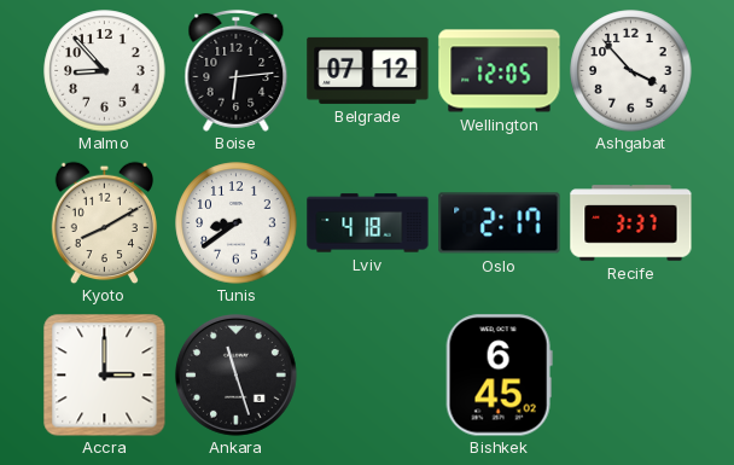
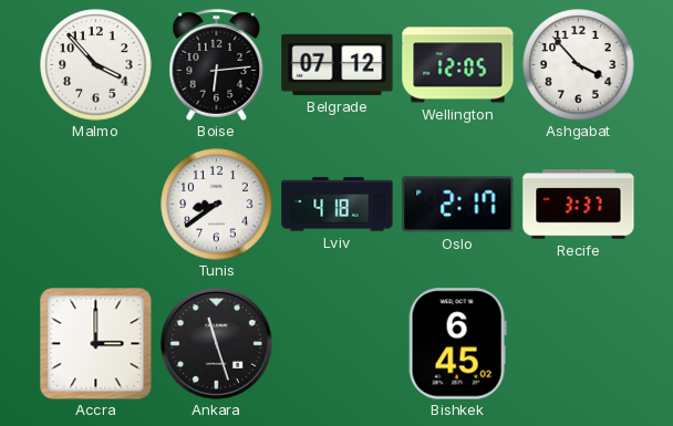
Malmo: 8:53 -> 3:53
Kyoto: 8:10 -> none
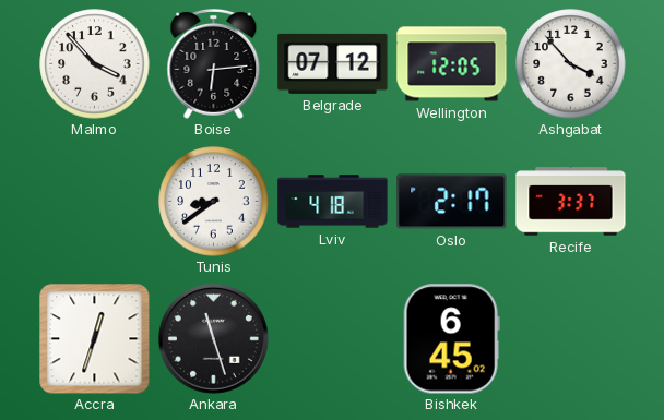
Accra: 3:00 -> 12:33
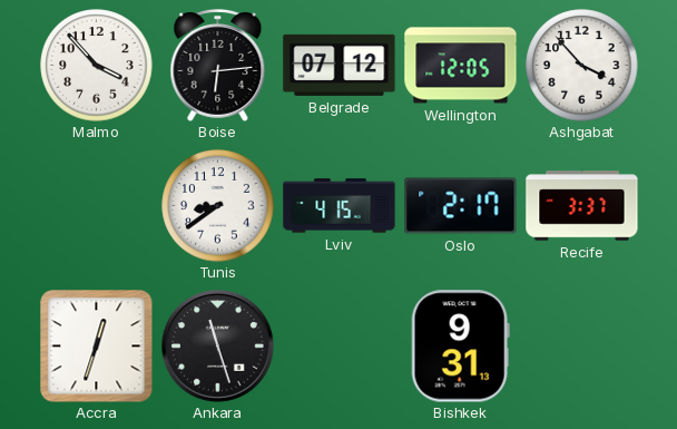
Lviv: 4:18 -> 4:15
Bishkek: 6:45 -> 9:31
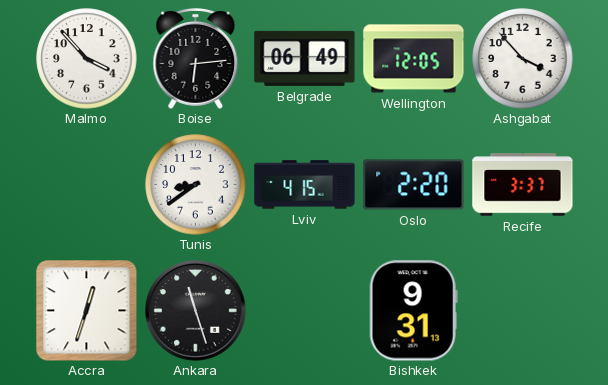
Belgrade: 07:12 -> 06:49
Oslo: 2:17 -> 2:20
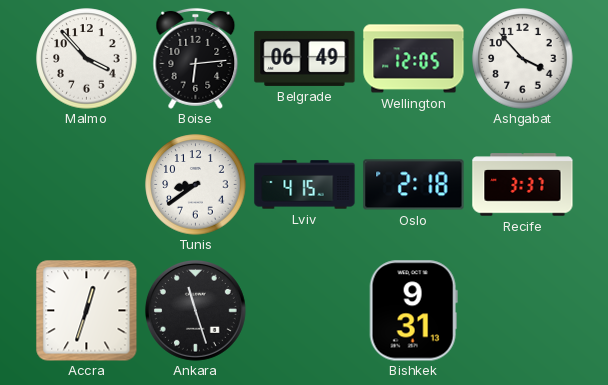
Oslo: 2:20 -> 2:18
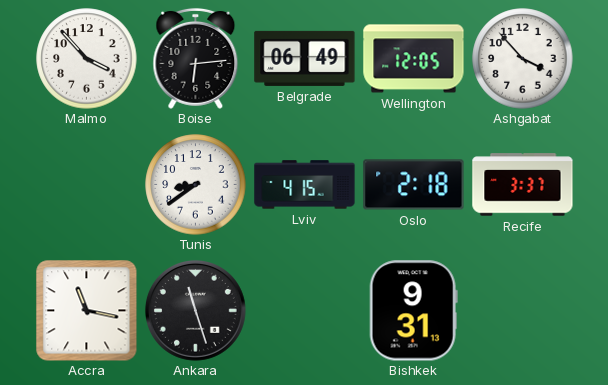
Accra: 12:33 -> 11:17
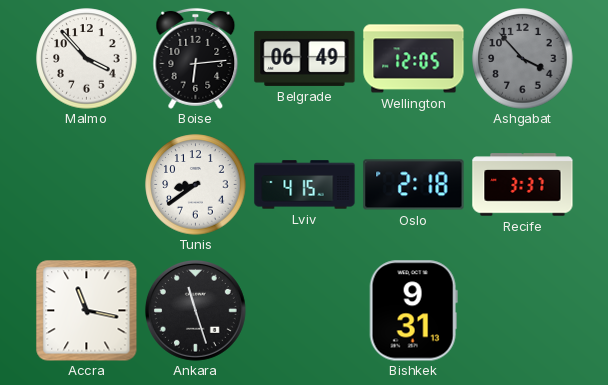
Ashgabat dial: white -> grey
